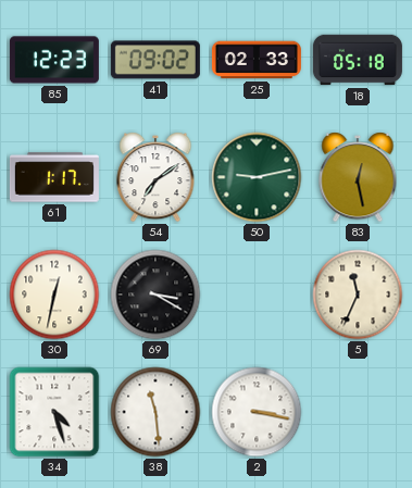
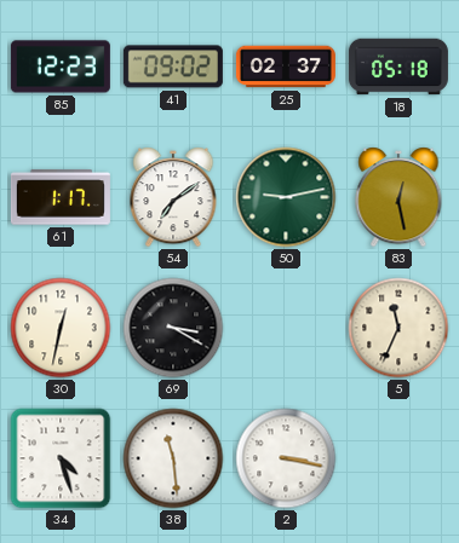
25: 02:33 -> 02:37
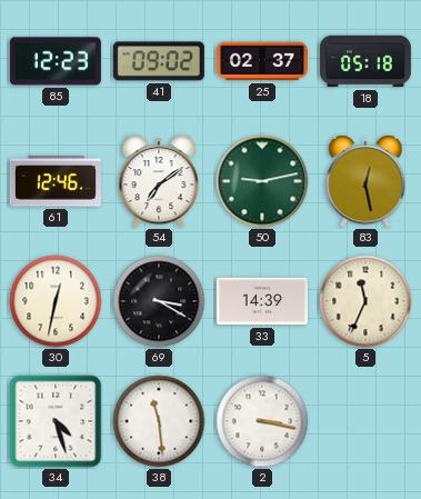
61: 1:17 -> 12:46
33: none -> 14:39
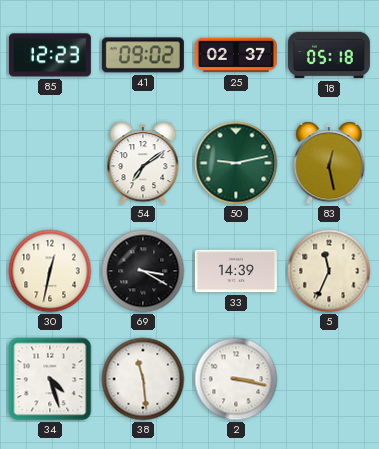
61: 12:46 -> none
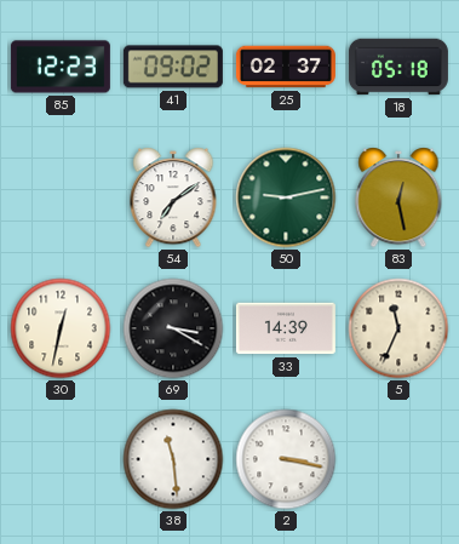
34: 4:27 -> none
